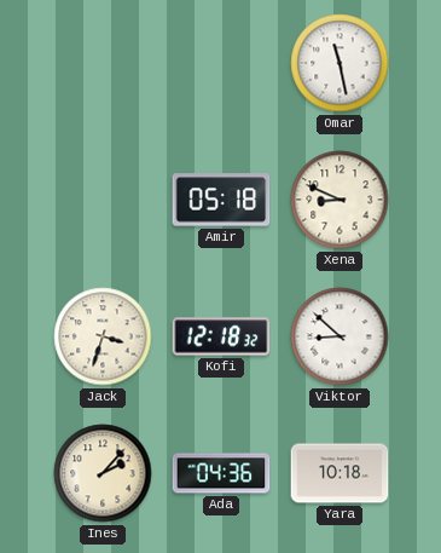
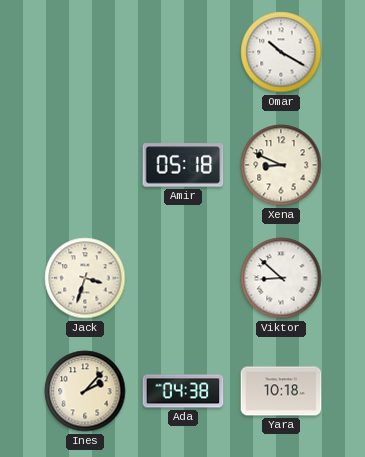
Omar: 11:28 -> 10:20
Kofi: 12:18 -> none
Ada: 04:36 -> 04:38
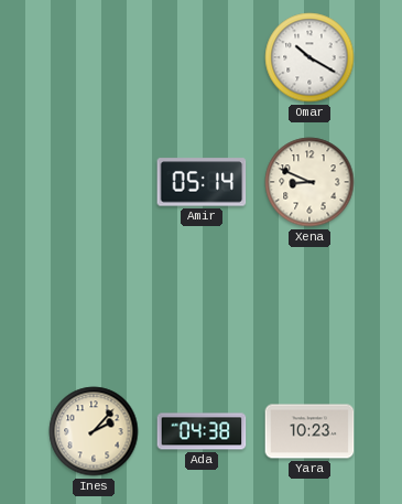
Amir: 05:18 -> 05:14
Jack: 3:33 -> none
Viktor: 8:52 -> none
Yara: 10:18 -> 10:23
